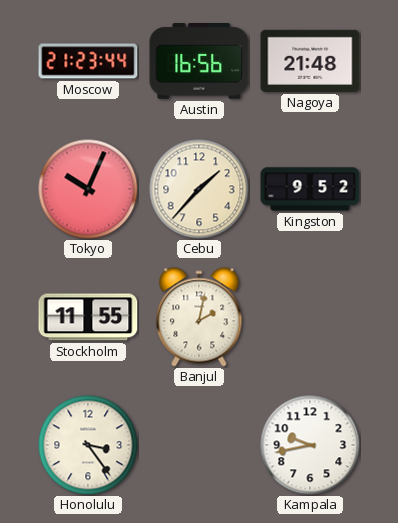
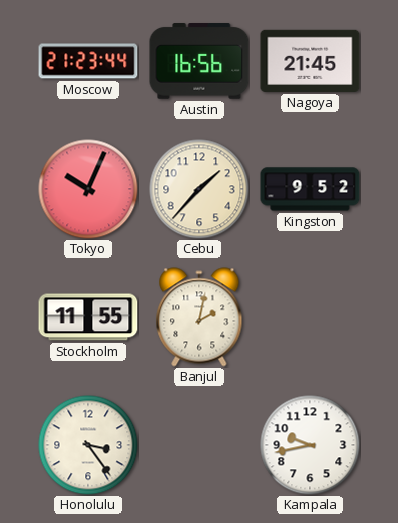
Nagoya: 21:48 -> 21:45
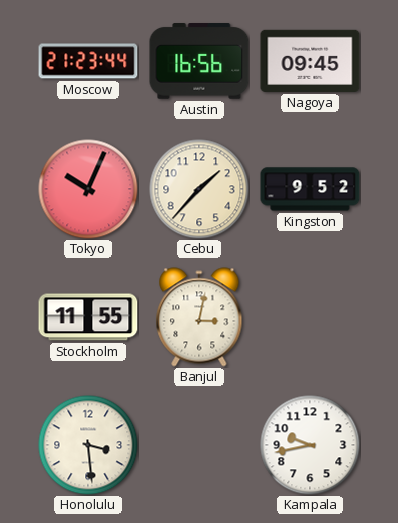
Nagoya: 21:45 -> 09:45
Banjul: 2:02 -> 3:02
Honolulu: 3:24 -> 3:29
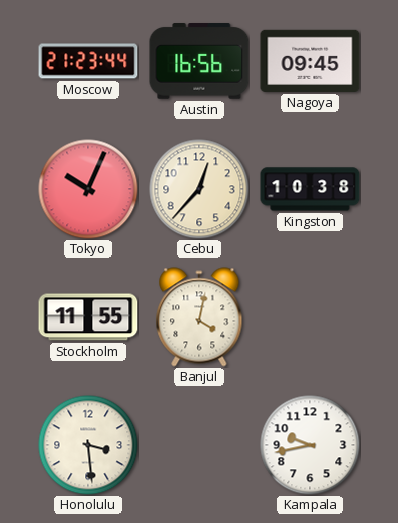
Cebu: 1:37 -> 12:37
Kingston: 9:52 -> 10:38
Banjul: 3:02 -> 4:02
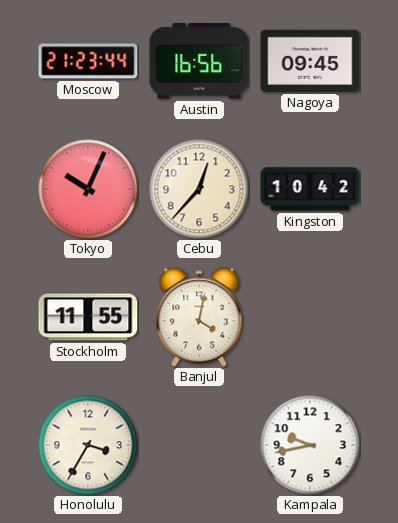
Kingston: 10:38 -> 10:42
Honolulu: 3:29 -> 3:35
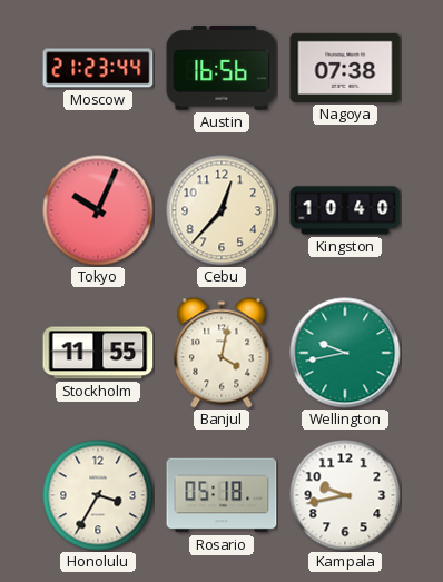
Nagoya: 09:45 -> 07:38
Kingston: 10:42 -> 10:40
Wellington: none -> 9:43
Rosario: none -> 05:18
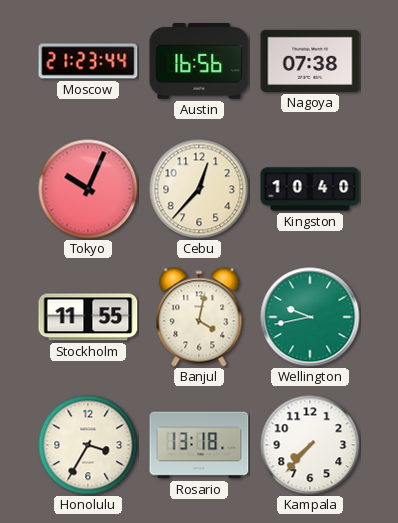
Rosario: 05:18 -> 13:18
Kampala: 9:43 -> 7:37
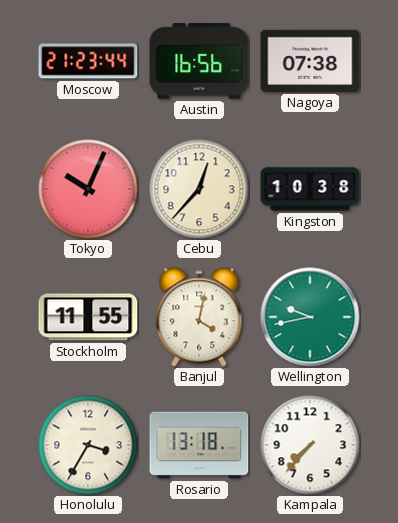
Kingston: 10:40 -> 10:38
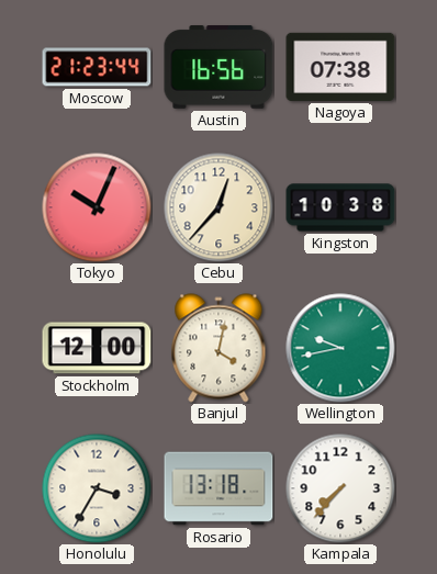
Stockholm: 11:55 -> 12:00
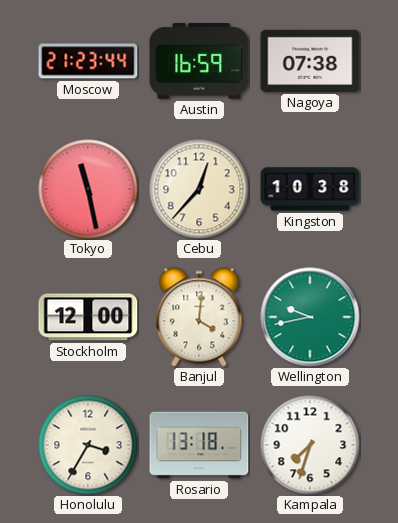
Austin: 16:56 -> 16:59
Tokyo: 10:04 -> 11:28
Banjul: 4:02 -> 4:01
Kampala: 7:37 -> 7:33
